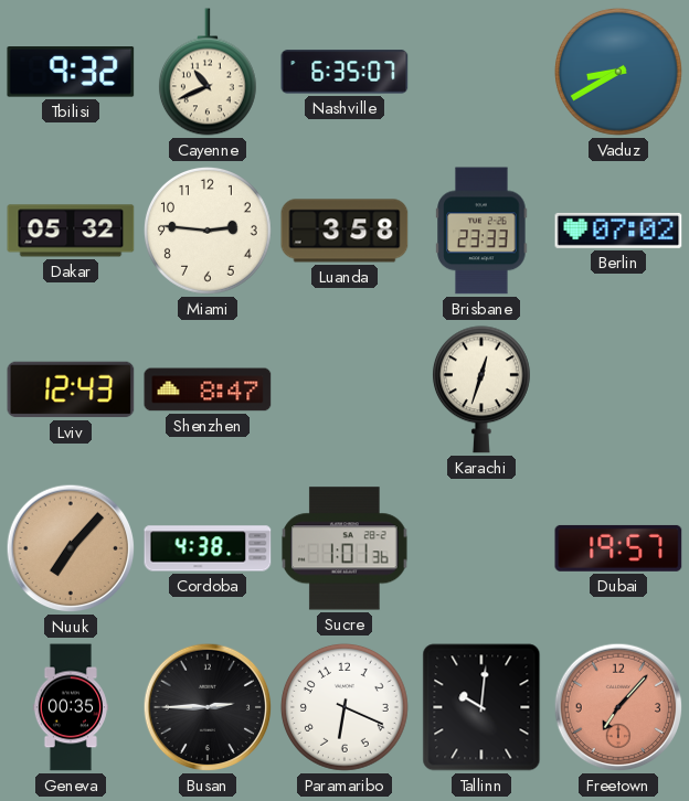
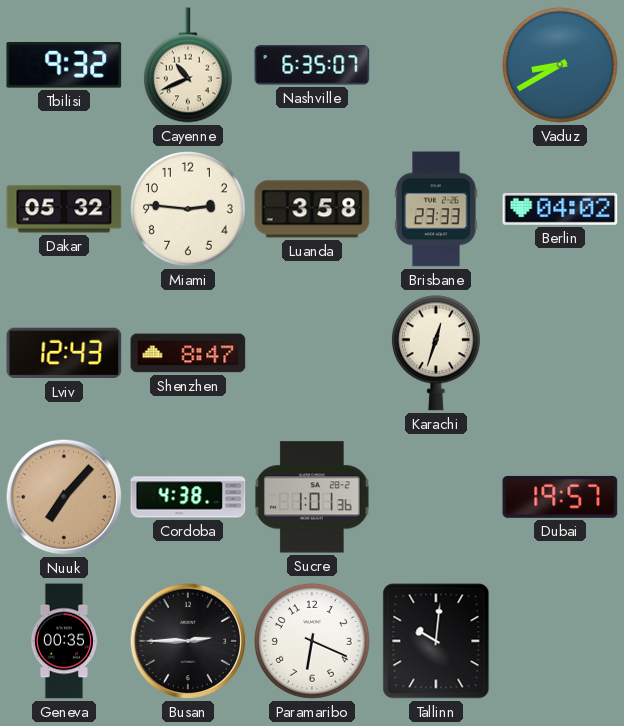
Berlin: 07:02 -> 04:02
Freetown: 7:07 -> none
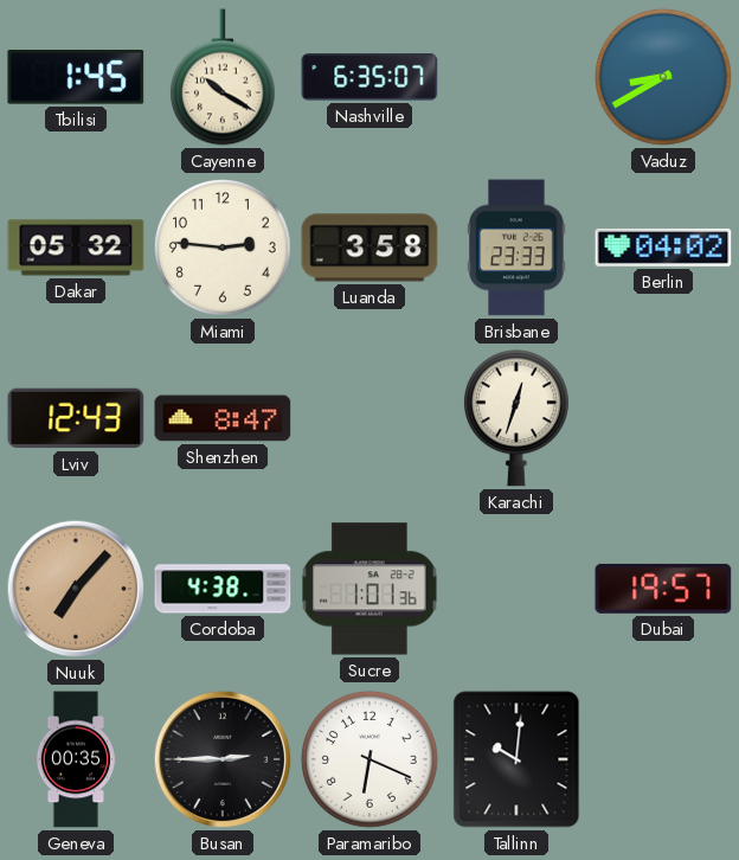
Tbilisi: 9:32 -> 1:45
Cayenne: 10:41 -> 10:20
